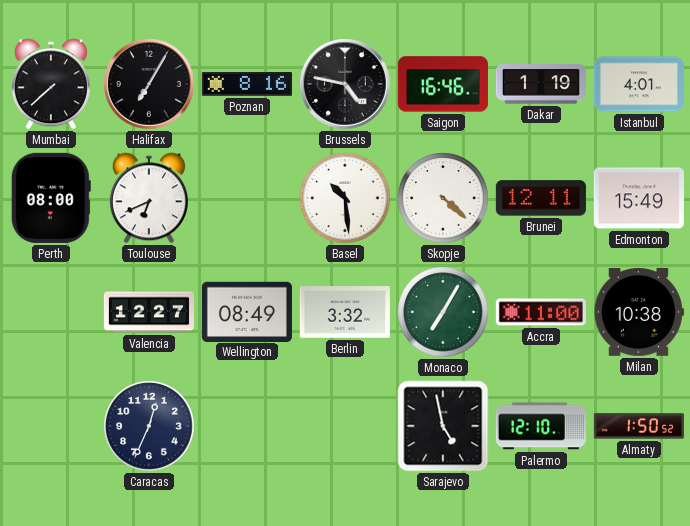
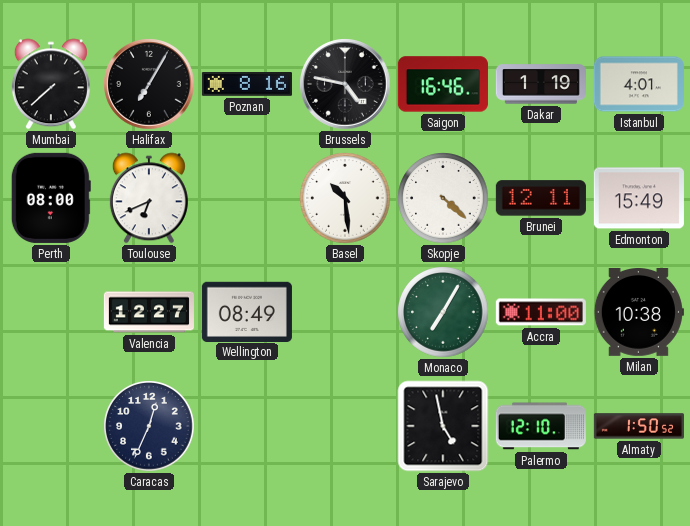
Berlin: 3:32 -> none
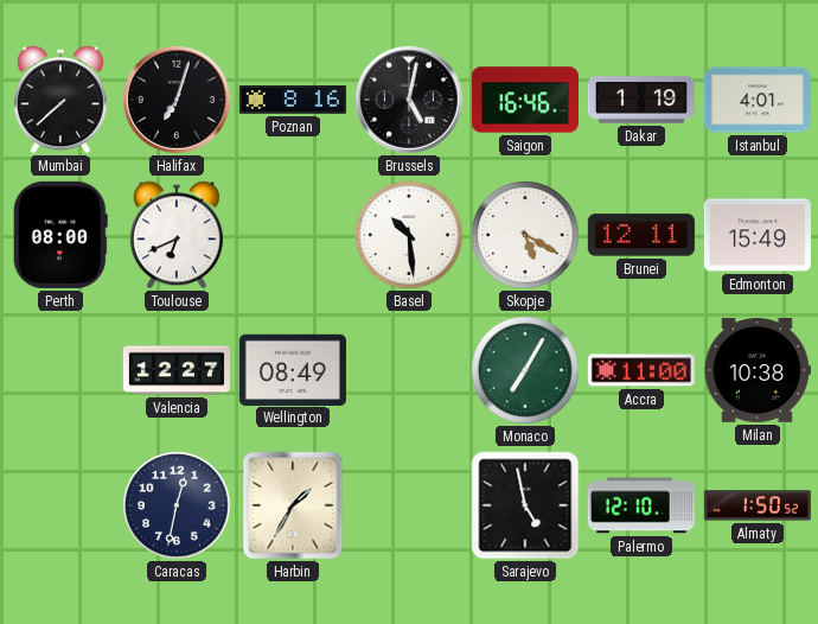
Halifax: 7:05 -> 7:03
Brussels: 4:47 -> 5:02
Skopje: 4:22 -> 5:20
Caracas: 12:34 -> 12:32
Harbin: none -> 1:35
